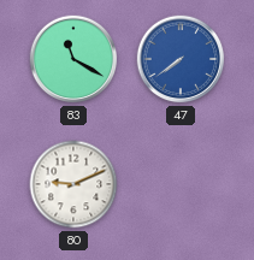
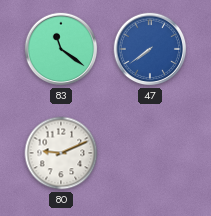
83: 11:20 -> 11:21
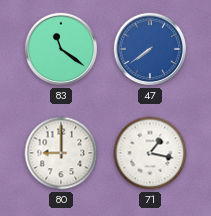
80: 9:11 -> 9:00
71: none -> 1:17
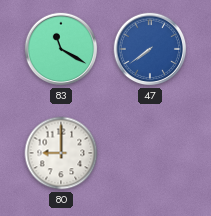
83: 11:21 -> 11:20
71: 1:17 -> none
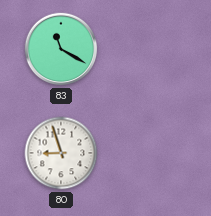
47: 7:39 -> none
80: 9:00 -> 8:57
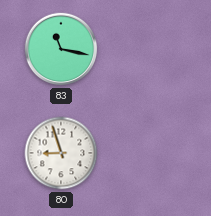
83: 11:20 -> 11:17
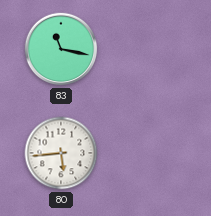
80: 8:57 -> 5:44
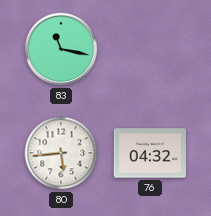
76: none -> 04:32
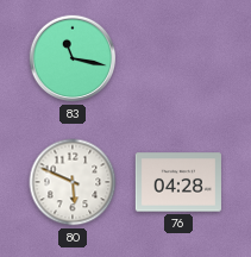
80: 5:44 -> 5:49
76: 04:32 -> 04:28
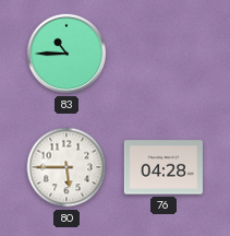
83: 11:17 -> 10:45
80: 5:49 -> 5:45
